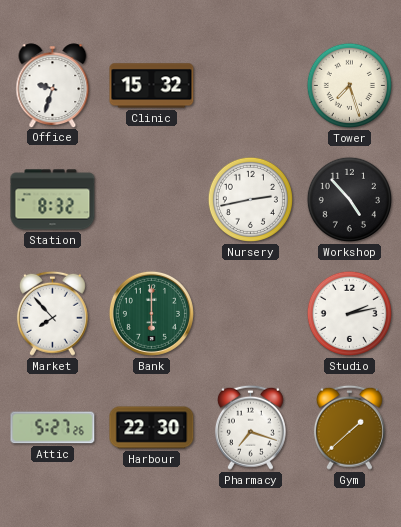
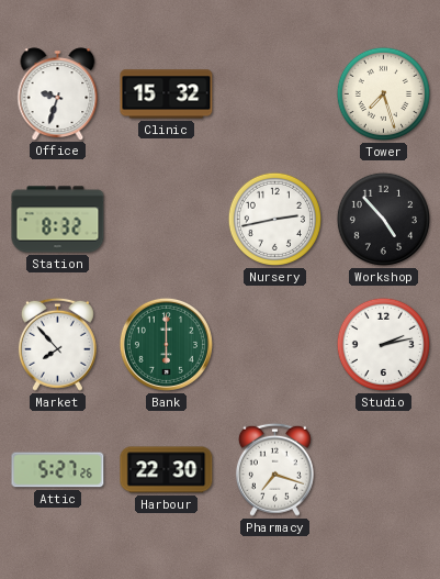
Gym: 1:38 -> none
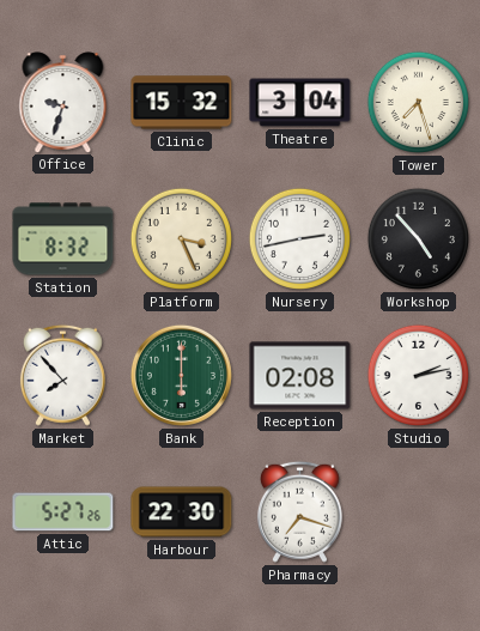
Theatre: none -> 3:04
Platform: none -> 3:26
Reception: none -> 02:08
